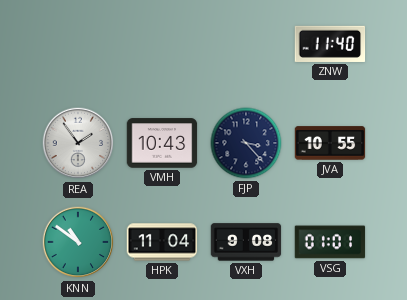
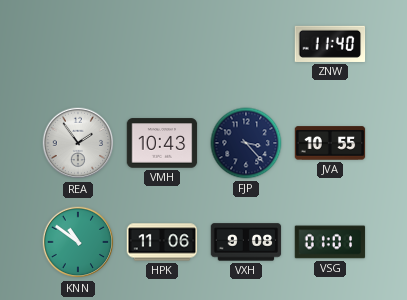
HPK: 11:04 -> 11:06
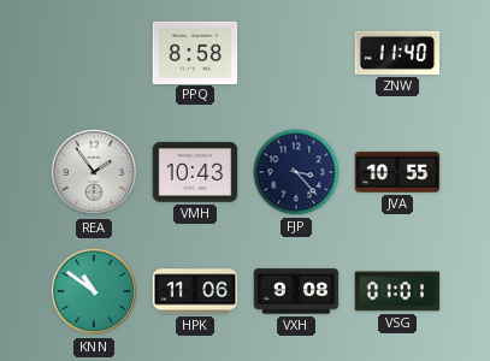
PPQ: none -> 8:58
